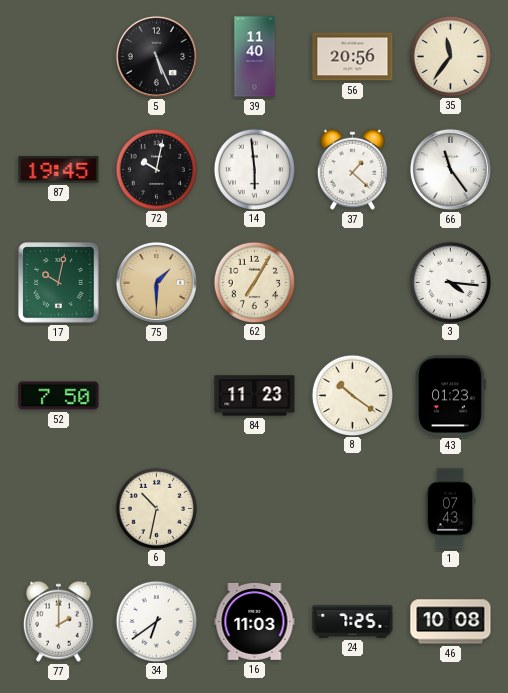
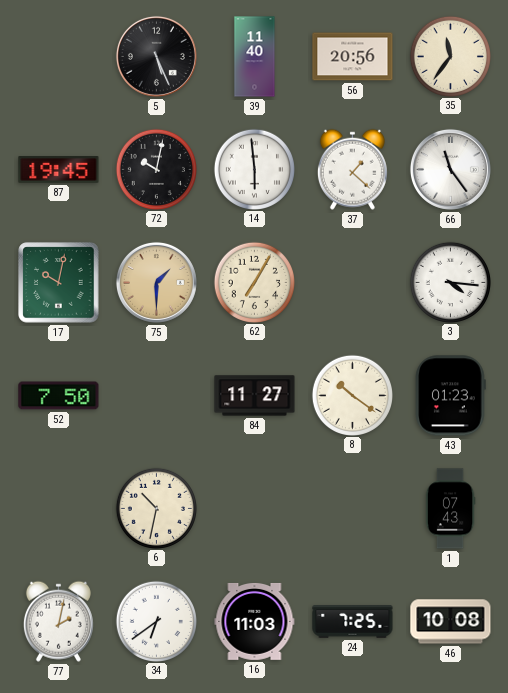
84: 11:23 -> 11:27
77: 2:00 -> 2:02
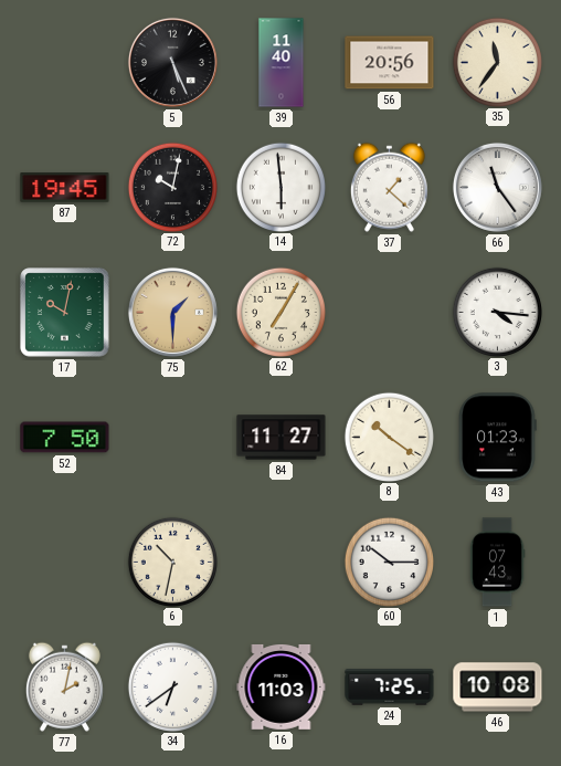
60: none -> 10:15
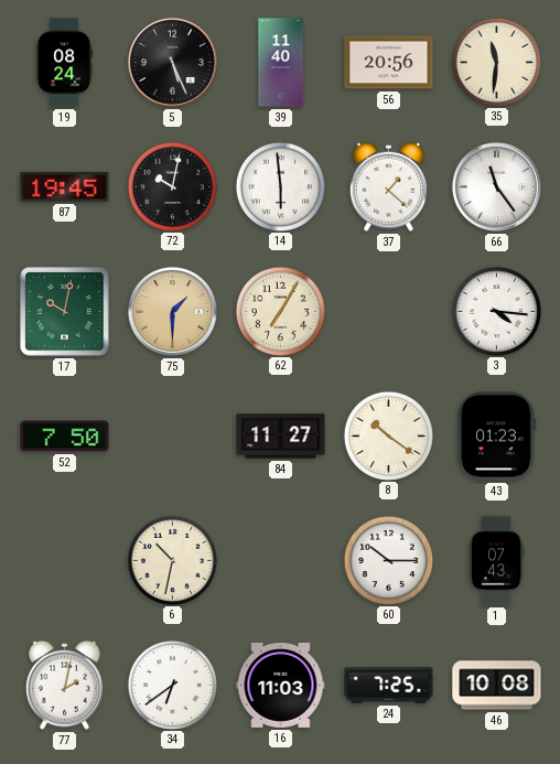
19: none -> 08:24
35: 11:36 -> 11:31
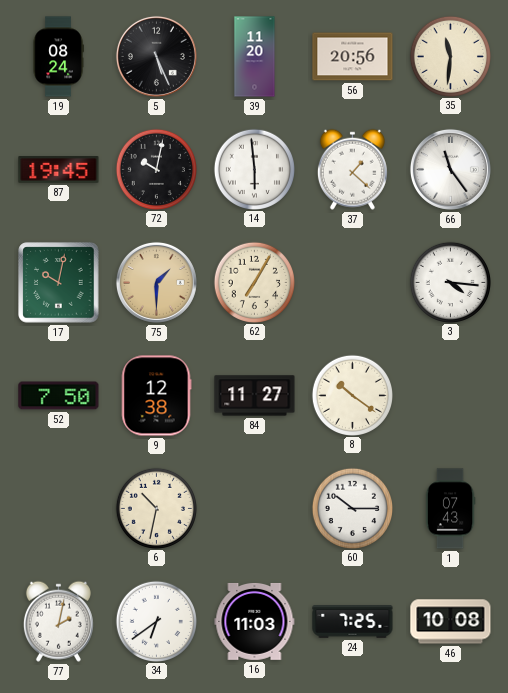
39: 11:40 -> 11:20
9: none -> 12:38
43: 01:23 -> none
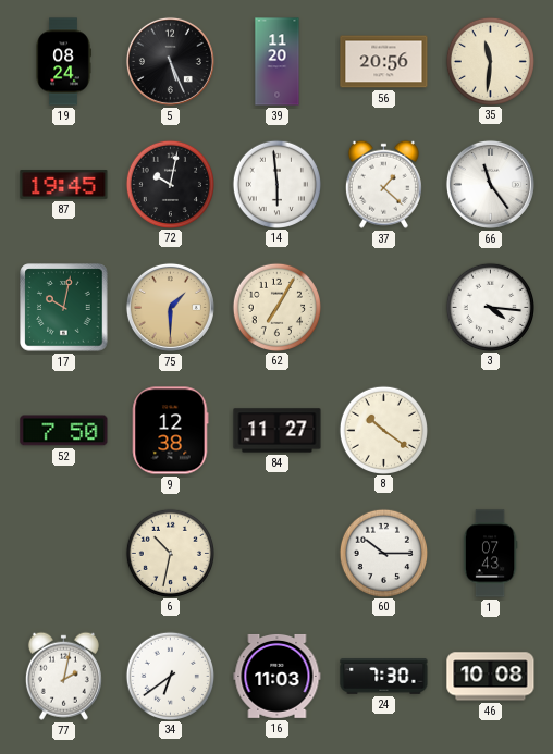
24: 7:25 -> 7:30
